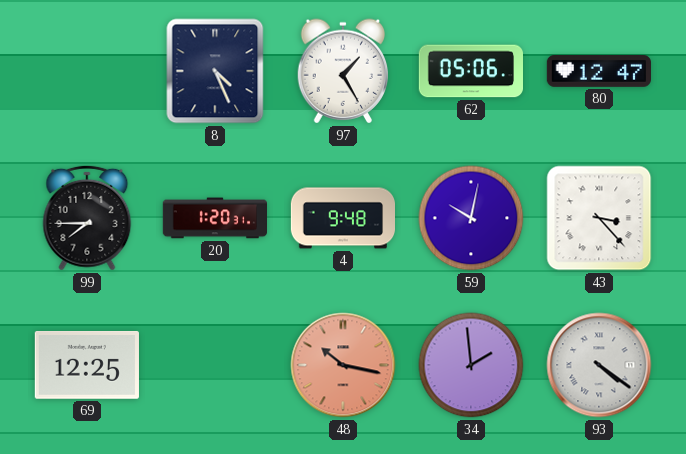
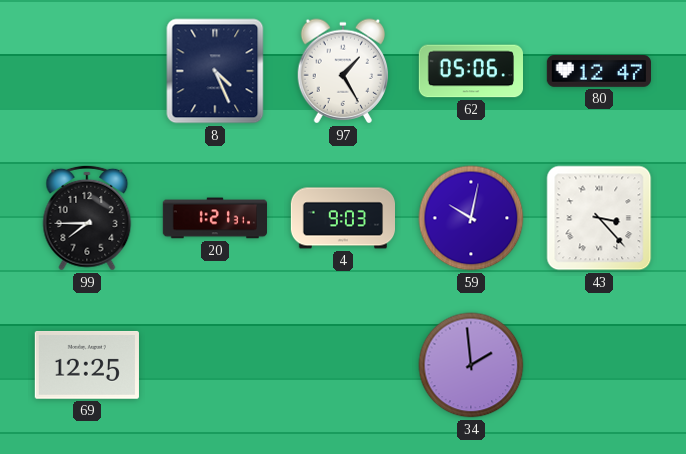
20: 1:20 -> 1:21
4: 9:48 -> 9:03
48: 10:17 -> none
93: 4:21 -> none
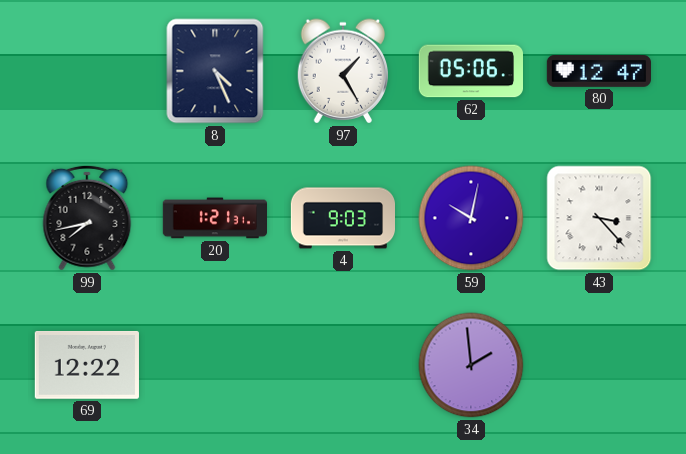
99: 7:45 -> 7:43
69: 12:25 -> 12:22
